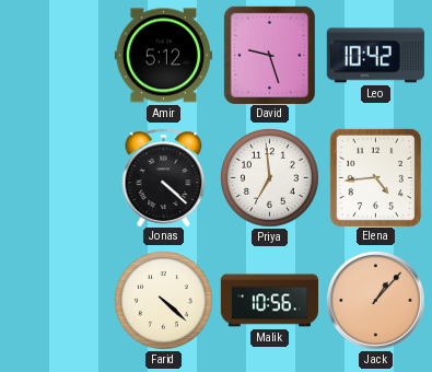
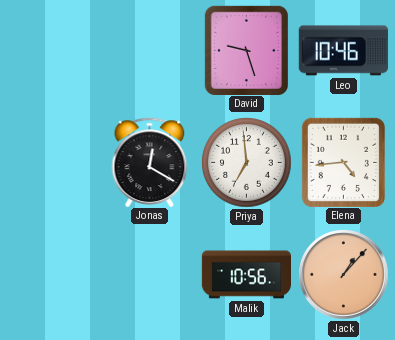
Amir: 5:12 -> none
Leo: 10:42 -> 10:46
Jonas: 4:22 -> 12:20
Farid: 4:22 -> none
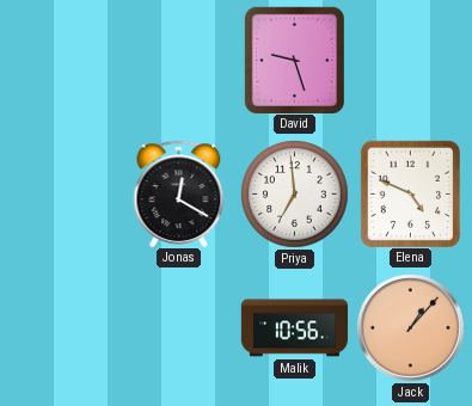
Leo: 10:46 -> none
Elena: 4:44 -> 4:49
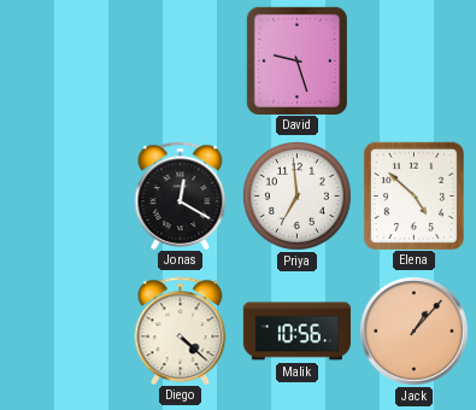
Elena: 4:49 -> 4:52
Diego: none -> 4:22
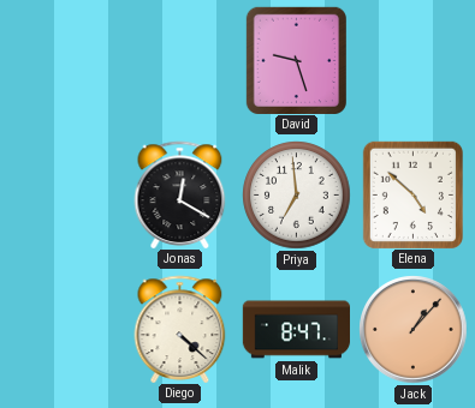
Malik: 10:56 -> 8:47
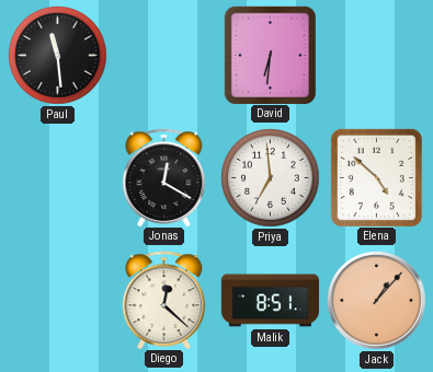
Paul: none -> 11:29
David: 9:27 -> 6:31
Diego: 4:22 -> 12:22
Malik: 8:47 -> 8:51
